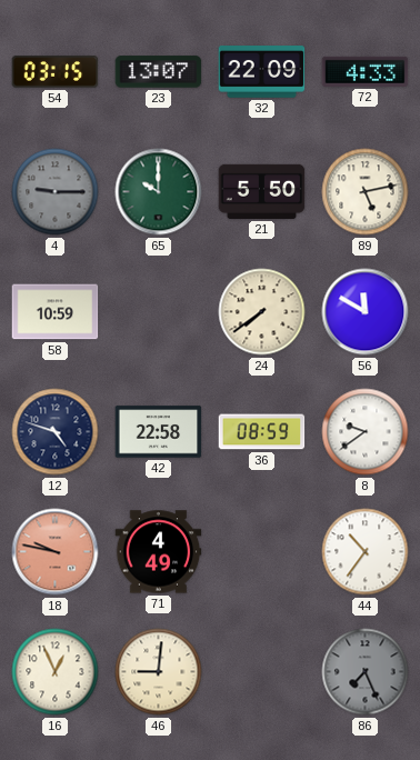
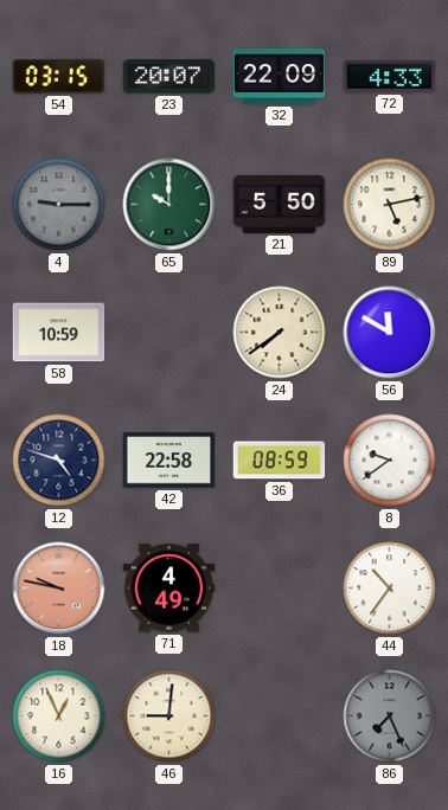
23: 13:07 -> 20:07
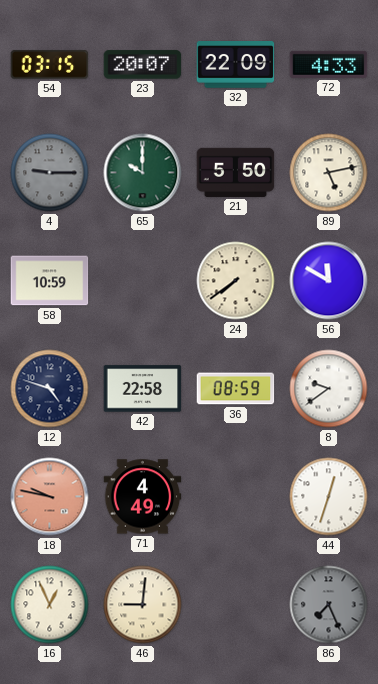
44: 10:36 -> 12:33
